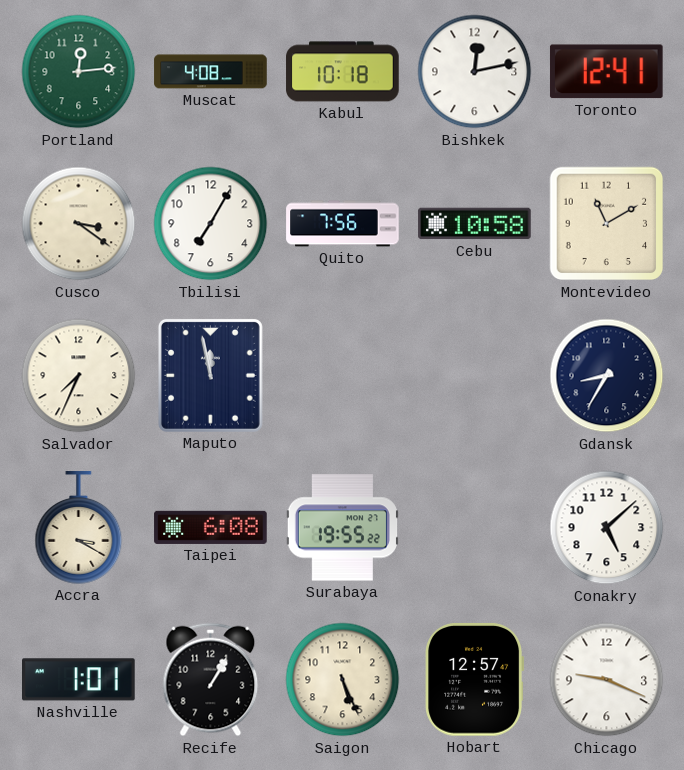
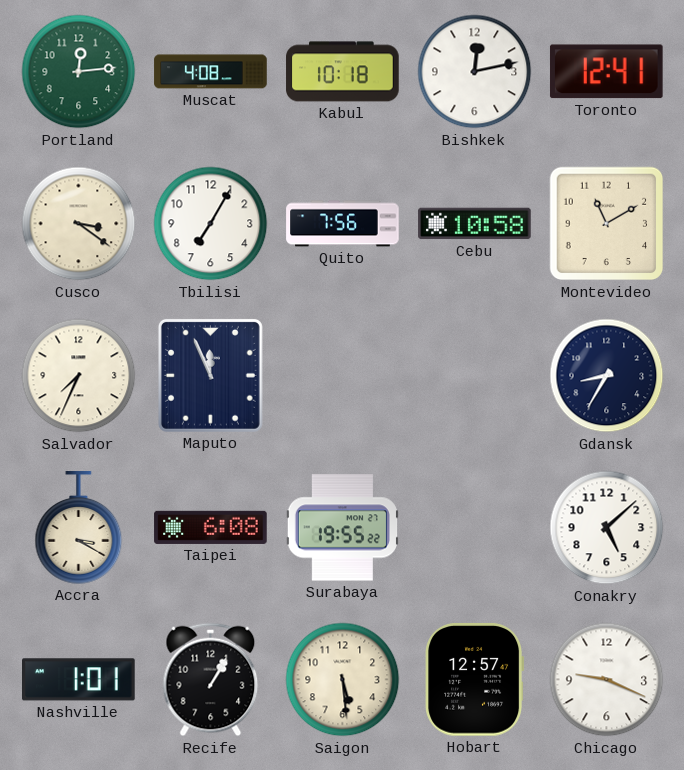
Maputo: 11:58 -> 11:56
Saigon: 5:26 -> 5:29
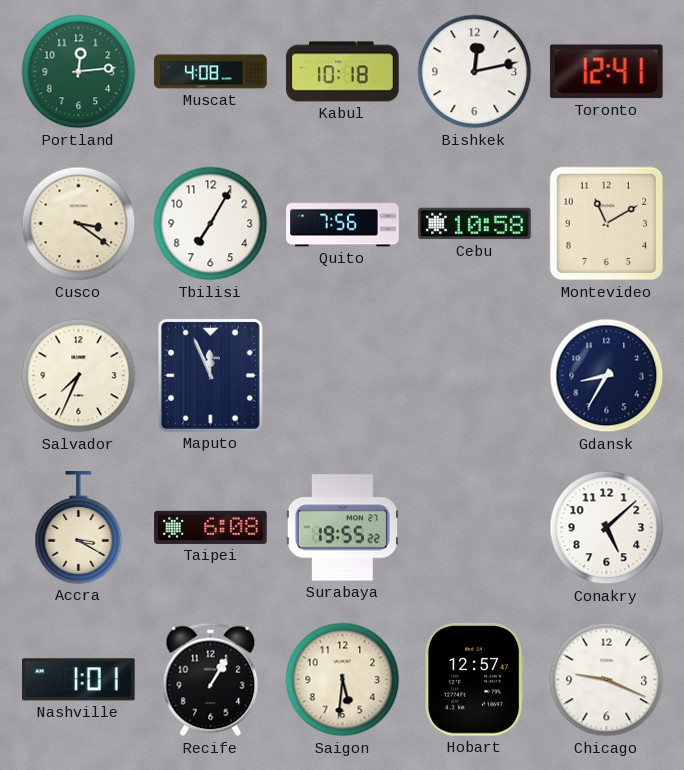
Saigon: 5:29 -> 5:31
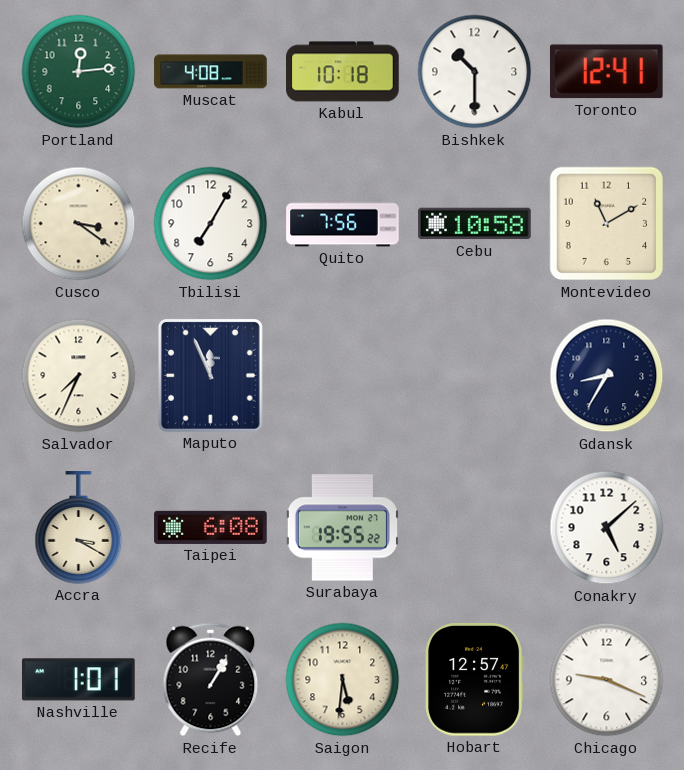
Bishkek: 12:13 -> 10:30
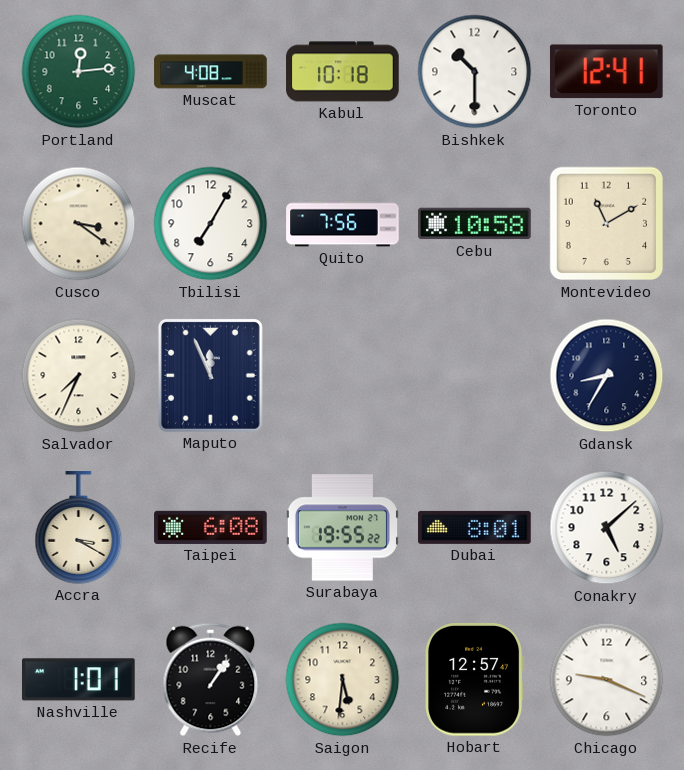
Dubai: none -> 8:01
Recife: 1:05 -> 1:06
